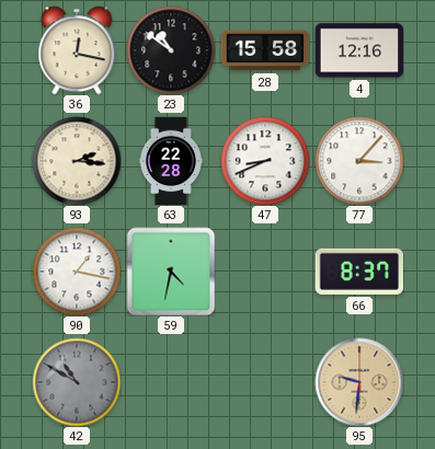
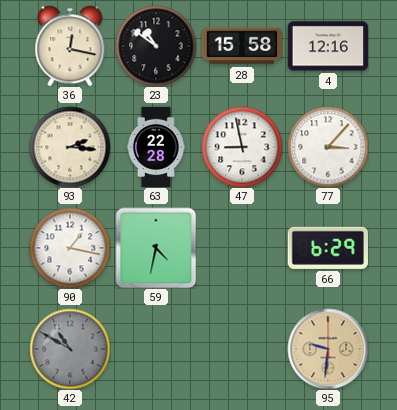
47: 8:41 -> 8:58
66: 8:37 -> 6:29
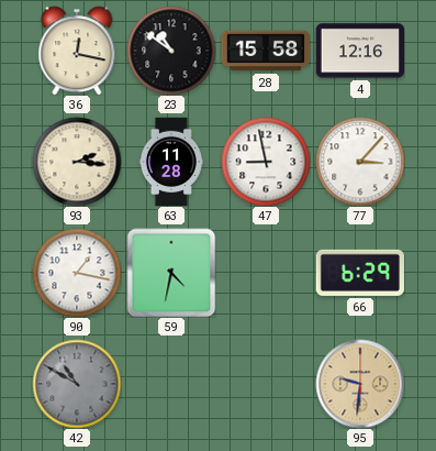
63: 22:28 -> 11:28
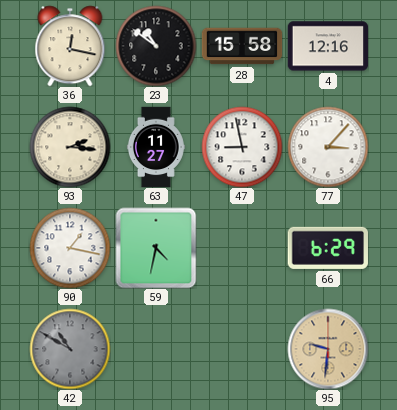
63: 11:28 -> 11:27
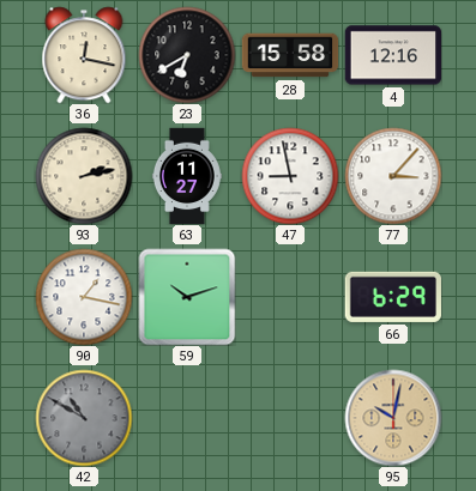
23: 10:51 -> 6:40
93: 2:16 -> 2:13
59: 4:32 -> 10:12
95: 9:31 -> 10:02
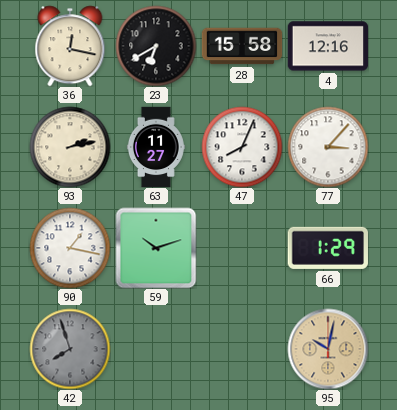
47: 8:58 -> 8:04
66: 6:29 -> 1:29
42: 10:50 -> 7:57
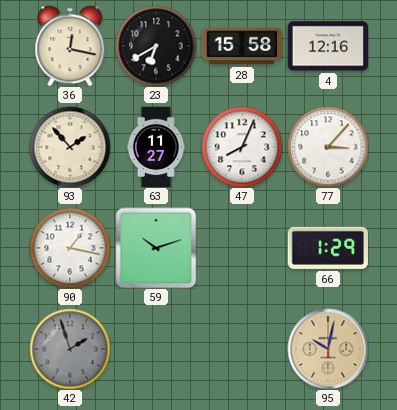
93: 2:13 -> 1:53
42: 7:57 -> 1:57
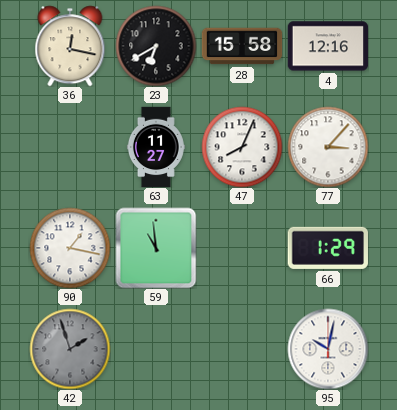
93: 1:53 -> none
59: 10:12 -> 10:59
95 dial: champagne -> white
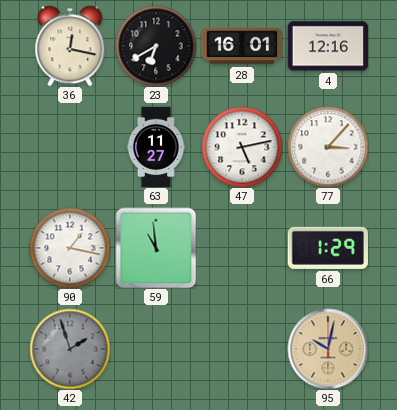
28: 15:58 -> 16:01
47: 8:04 -> 5:13
95 dial: white -> champagne
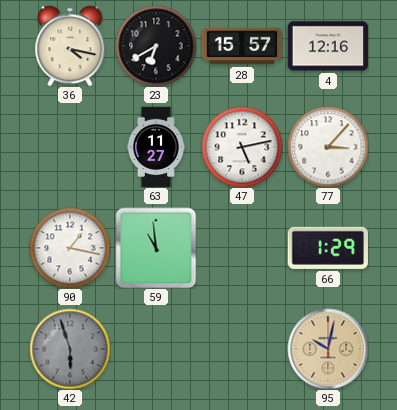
36: 12:17 -> 4:17
28: 16:01 -> 15:57
42: 1:57 -> 5:57
